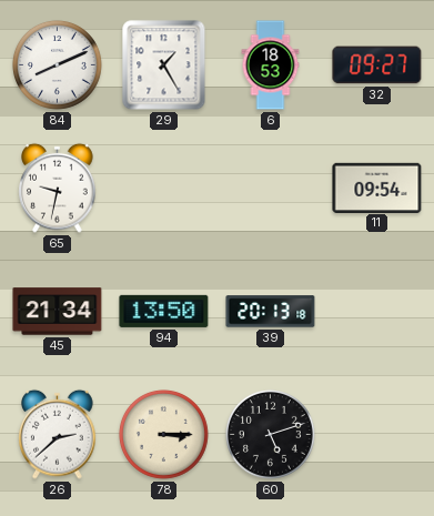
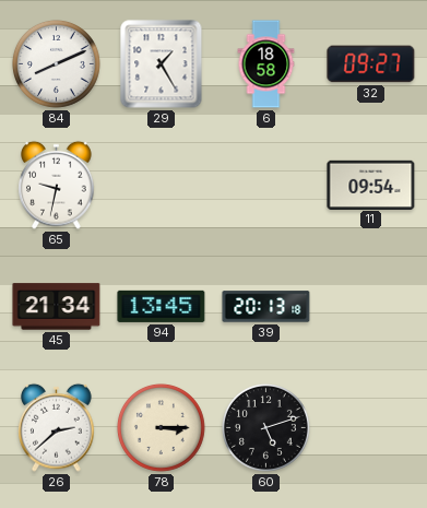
6: 18:53 -> 18:58
94: 13:50 -> 13:45
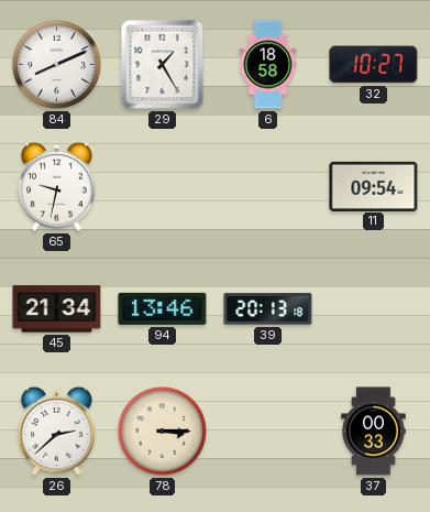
32: 09:27 -> 10:27
94: 13:45 -> 13:46
60: 5:12 -> none
37: none -> 00:33
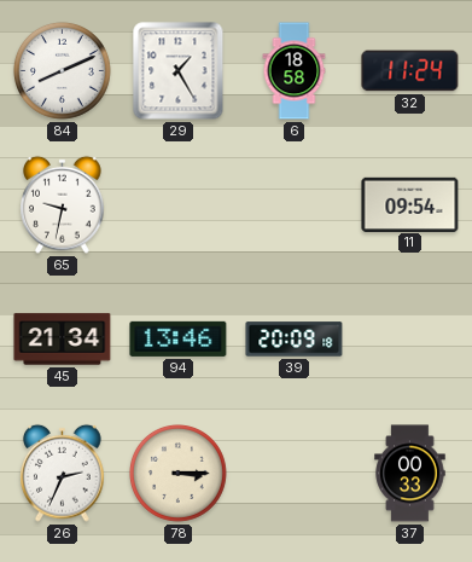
32: 10:27 -> 11:24
39: 20:13 -> 20:09
26: 2:38 -> 2:34
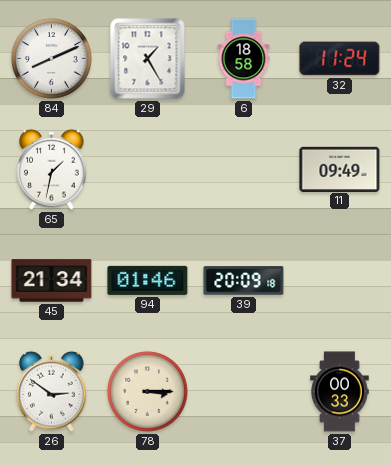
65: 9:32 -> 1:32
11: 09:54 -> 09:49
94: 13:46 -> 01:46
26: 2:34 -> 2:51
